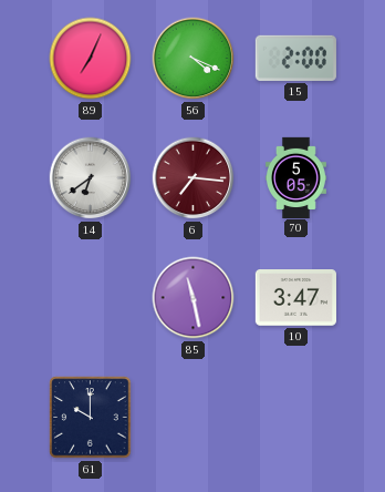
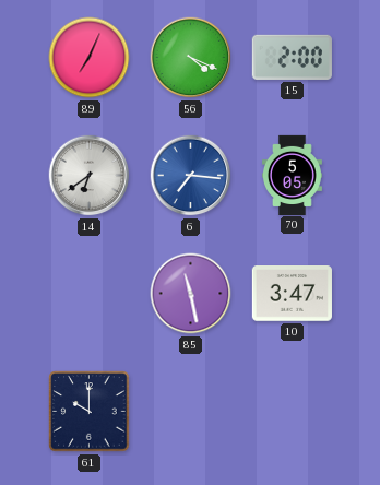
6 dial: burgundy -> blue
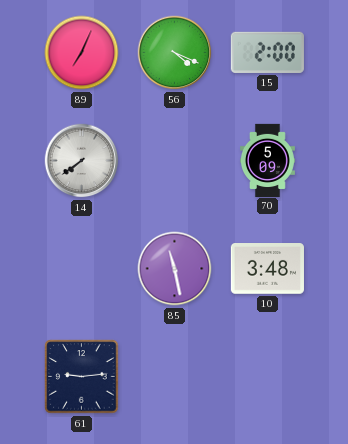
14: 6:39 -> 7:39
6: 7:16 -> none
70: 5:05 -> 5:09
10: 3:47 -> 3:48
61: 10:00 -> 9:14
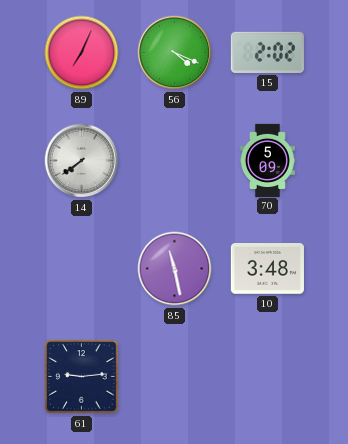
15: 2:00 -> 2:02
